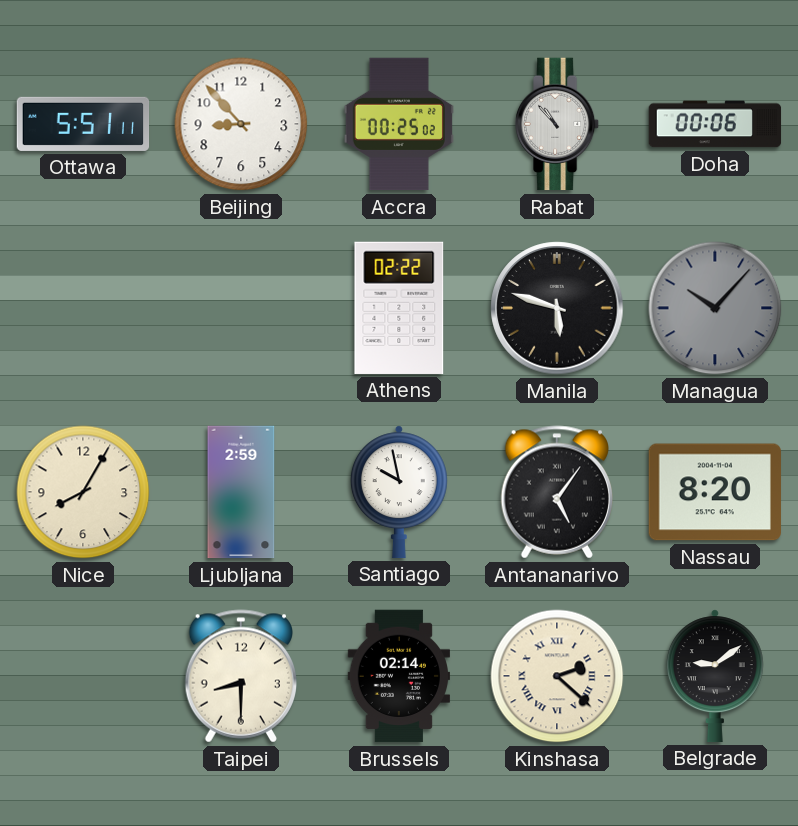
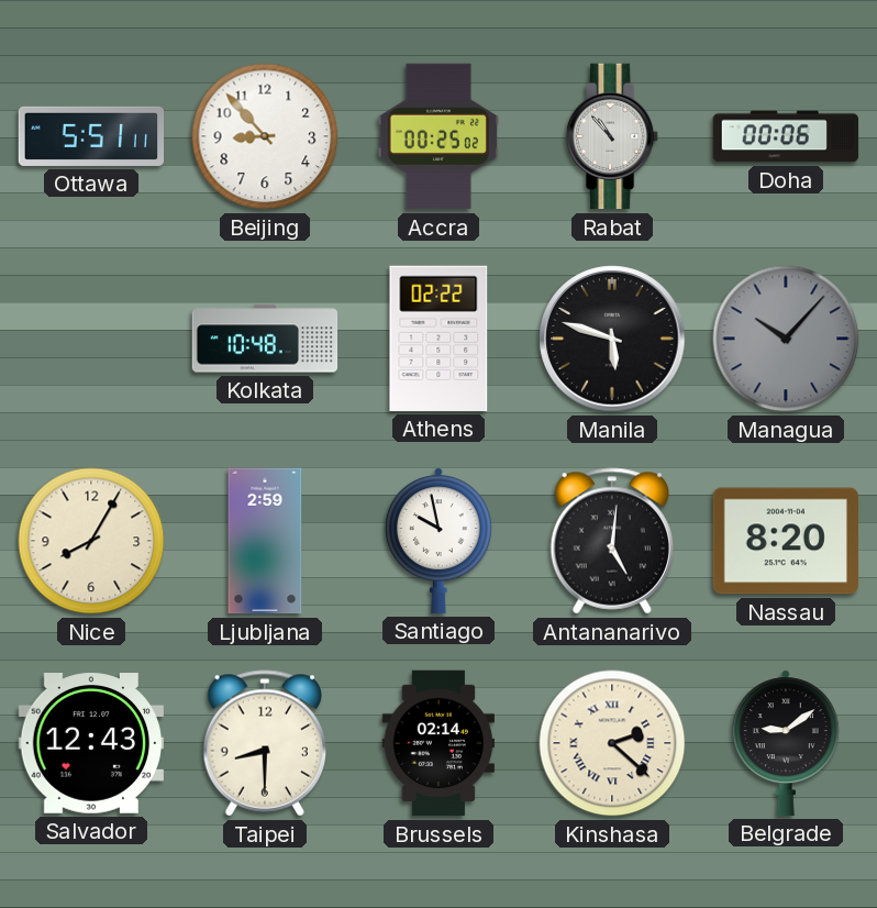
Kolkata: none -> 10:48
Antananarivo: 5:06 -> 5:01
Salvador: none -> 12:43
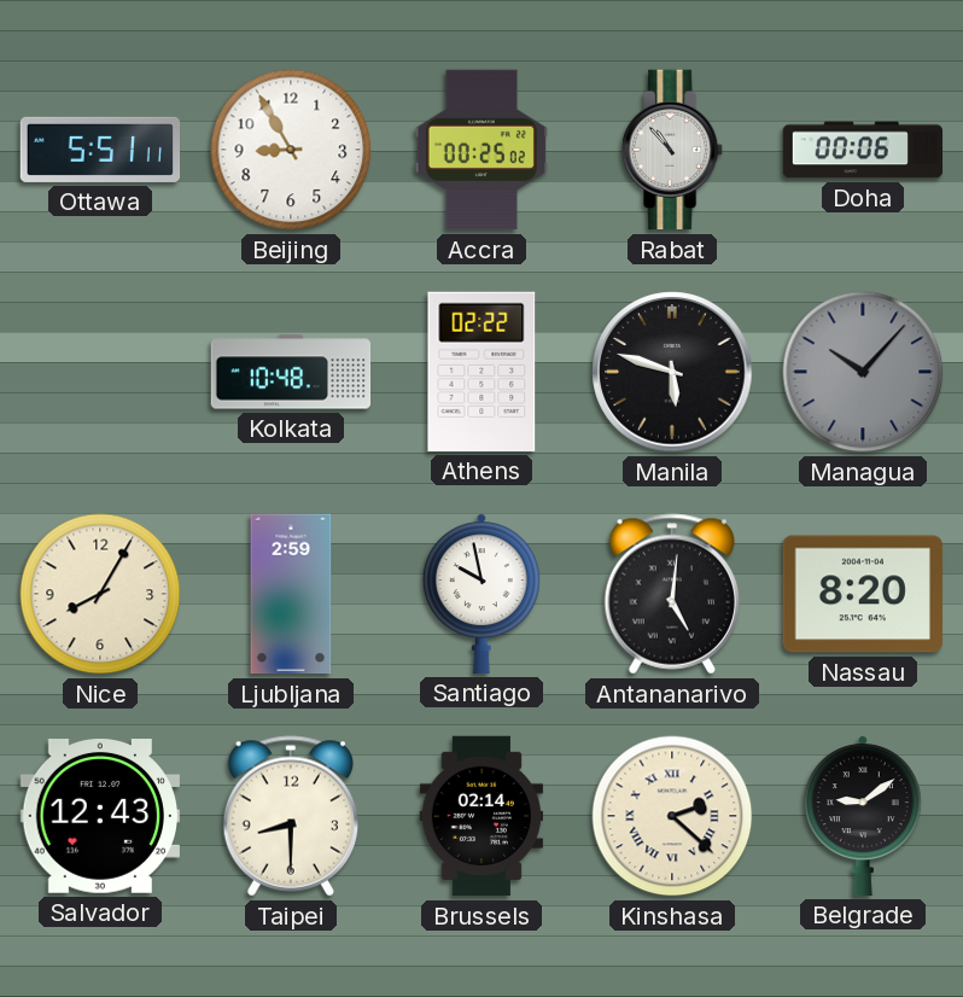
Beijing: 8:53 -> 8:55
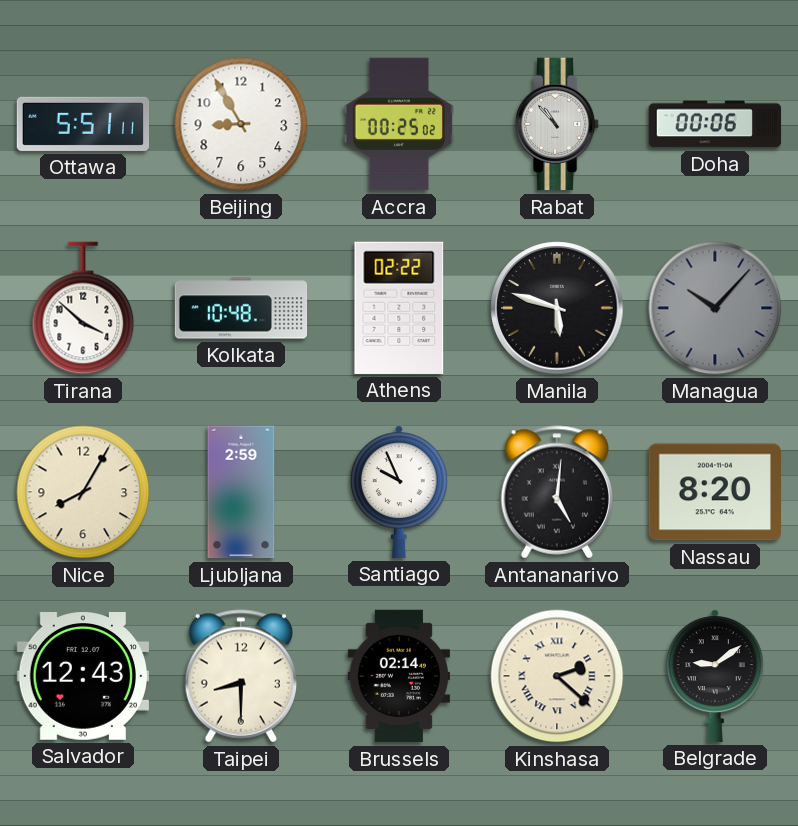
Tirana: none -> 3:52
Santiago: 9:58 -> 9:56
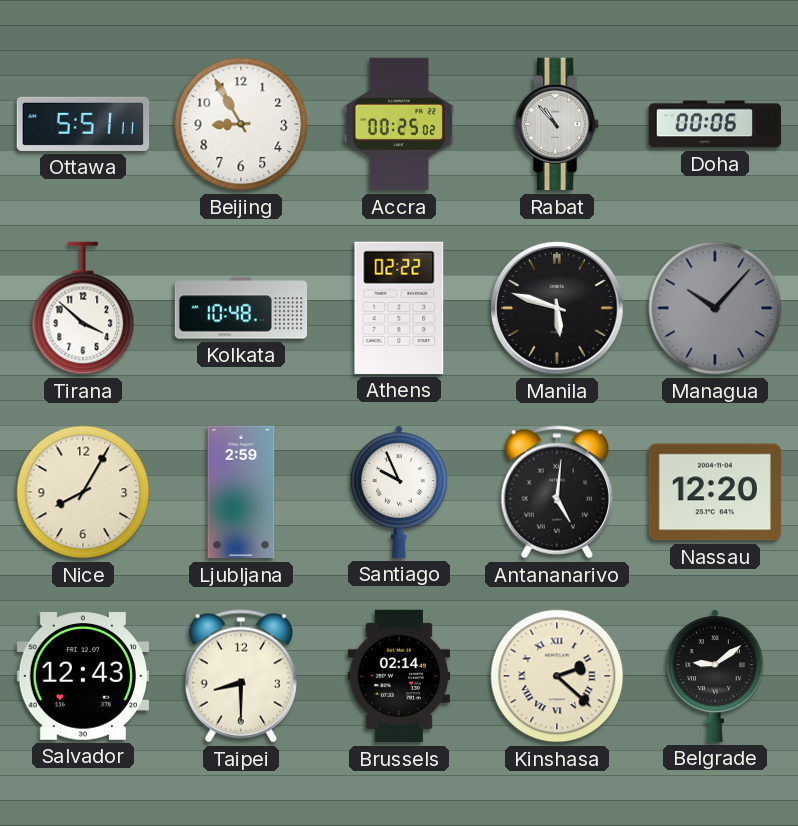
Nassau: 8:20 -> 12:20
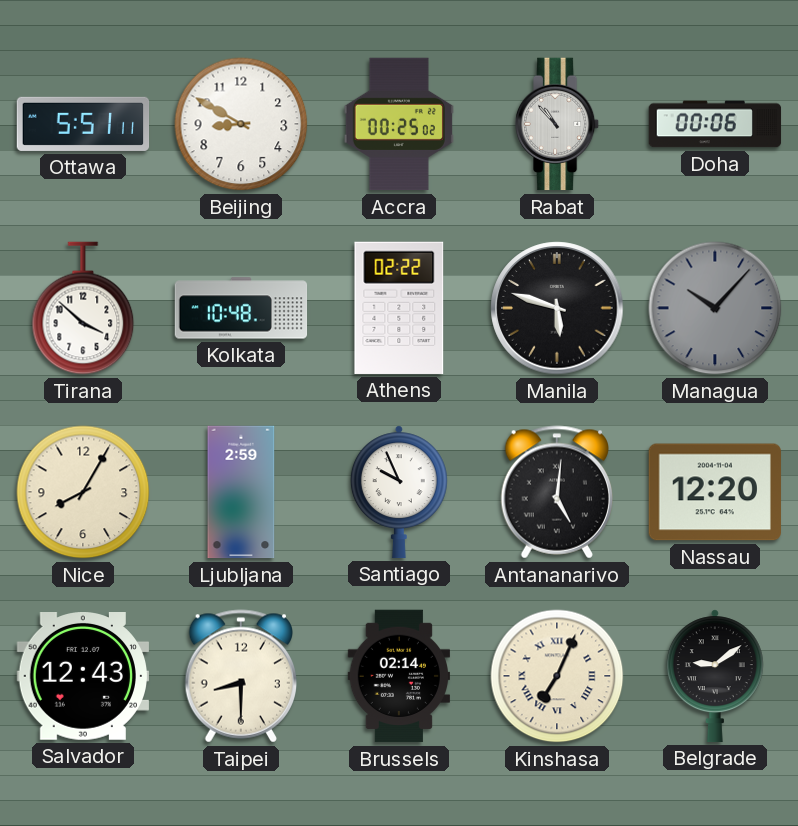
Beijing: 8:55 -> 8:50
Kinshasa: 2:22 -> 7:04
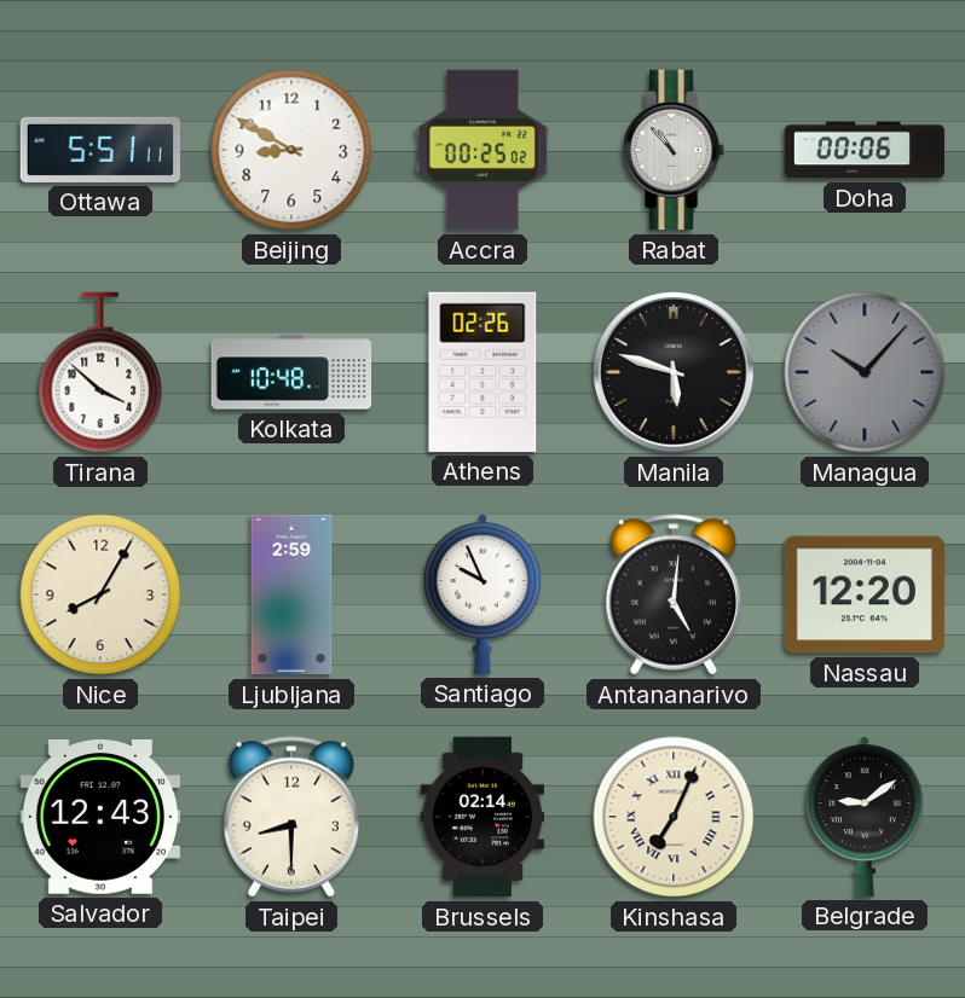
Athens: 02:22 -> 02:26
